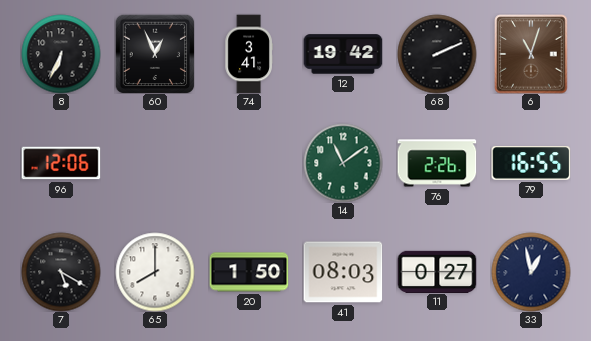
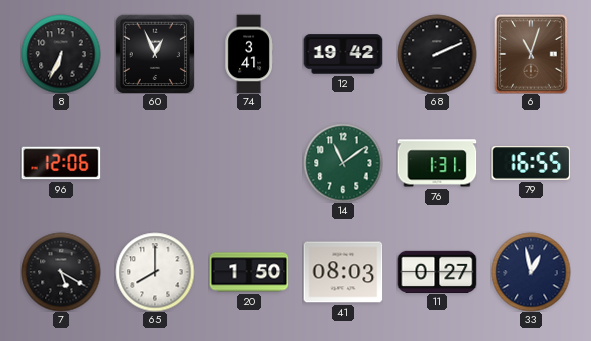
76: 2:26 -> 1:31
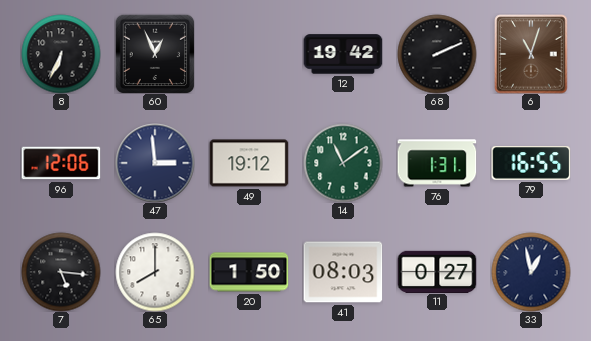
74: 3:41 -> none
47: none -> 2:59
49: none -> 19:12
7: 5:20 -> 5:16
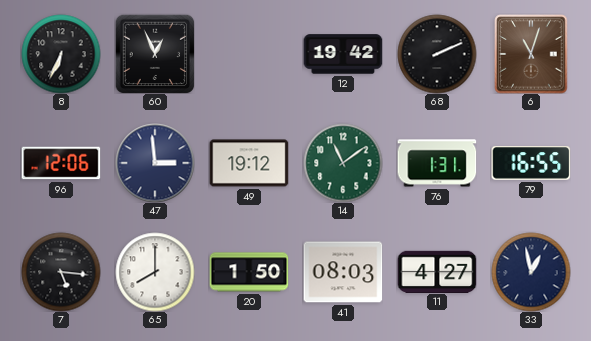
11: 0:27 -> 4:27
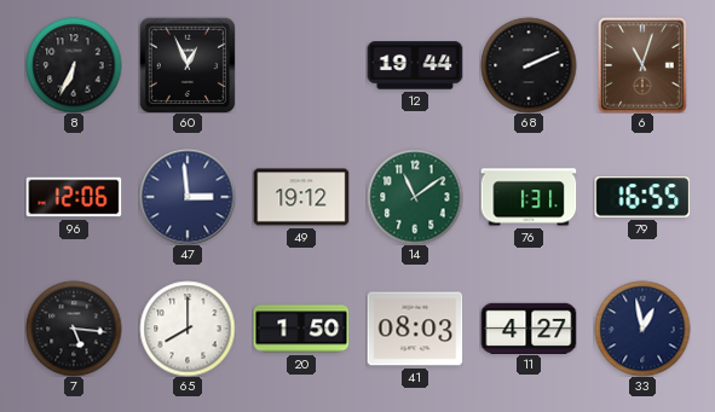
12: 19:42 -> 19:44
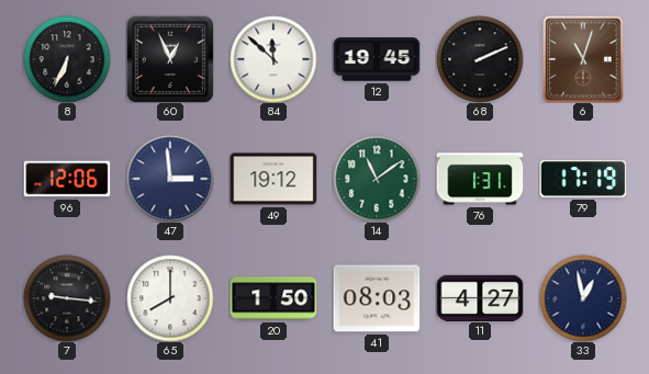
84: none -> 11:52
12: 19:44 -> 19:45
79: 16:55 -> 17:19
7: 5:16 -> 9:16
